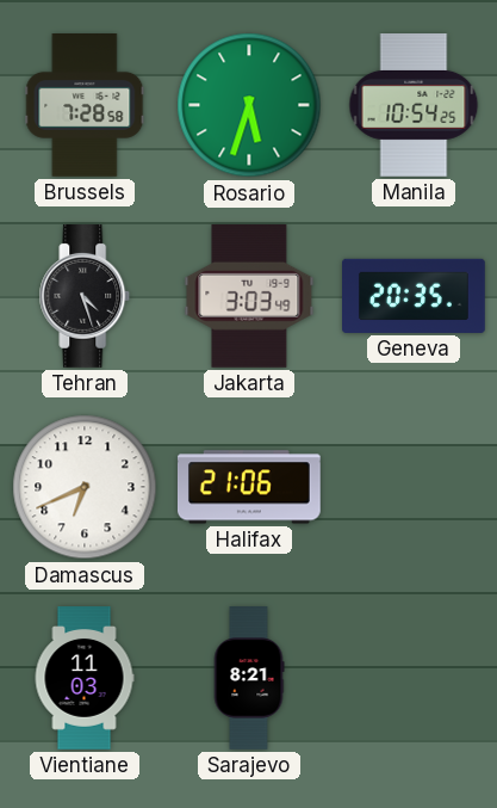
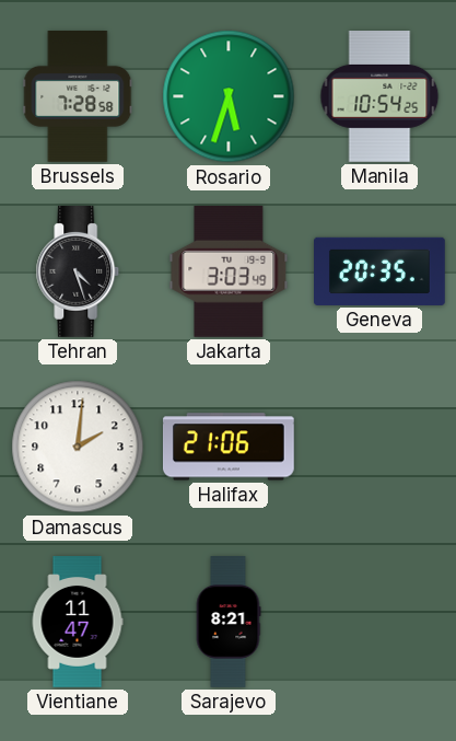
Damascus: 6:41 -> 2:01
Vientiane: 11:03 -> 11:47
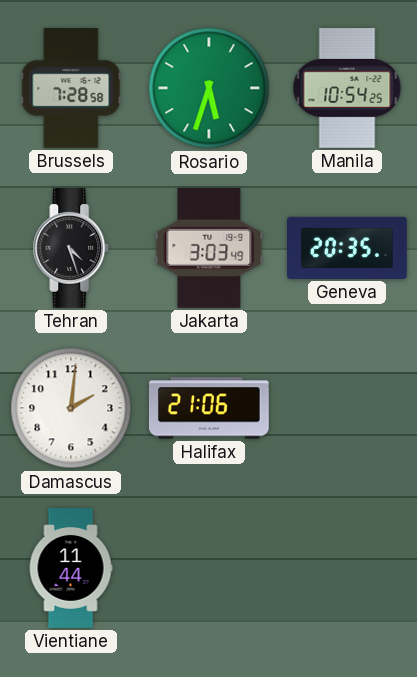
Vientiane: 11:47 -> 11:44
Sarajevo: 8:21 -> none
